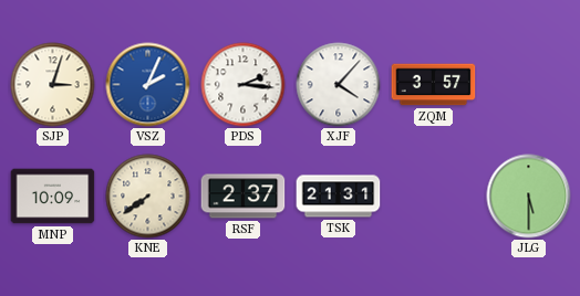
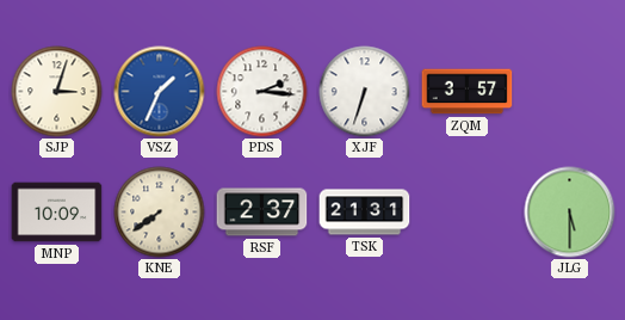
VSZ: 2:04 -> 1:34
XJF: 4:07 -> 6:33
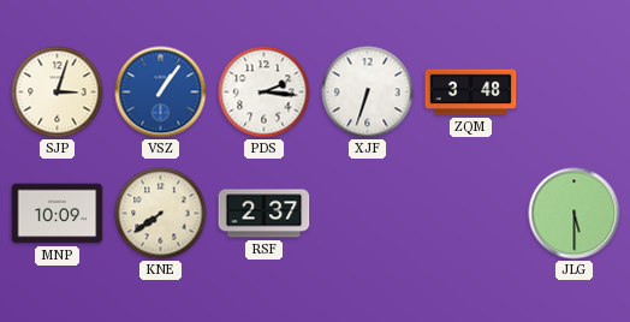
VSZ: 1:34 -> 1:06
ZQM: 3:57 -> 3:48
TSK: 21:31 -> none
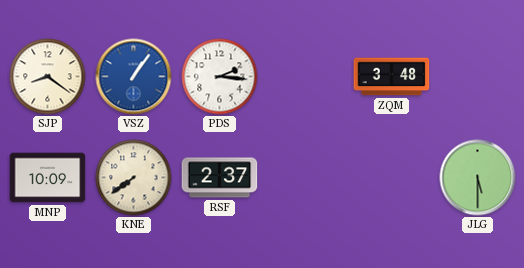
SJP: 3:03 -> 8:21
XJF: 6:33 -> none
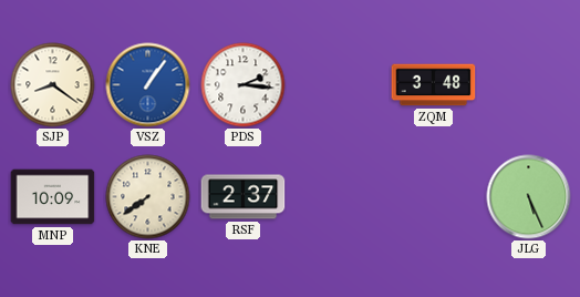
JLG: 5:30 -> 5:26
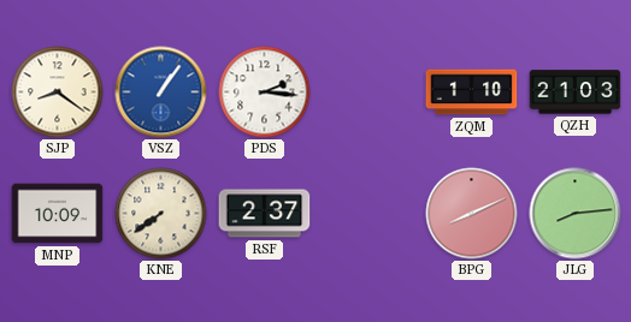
ZQM: 3:48 -> 1:10
QZH: none -> 21:03
BPG: none -> 8:11
JLG: 5:26 -> 8:14
